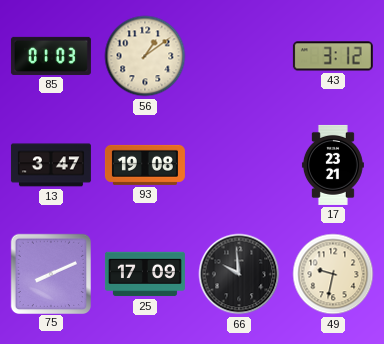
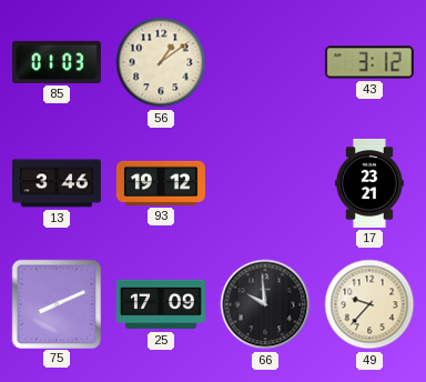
13: 3:47 -> 3:46
93: 19:08 -> 19:12
49: 9:32 -> 9:37
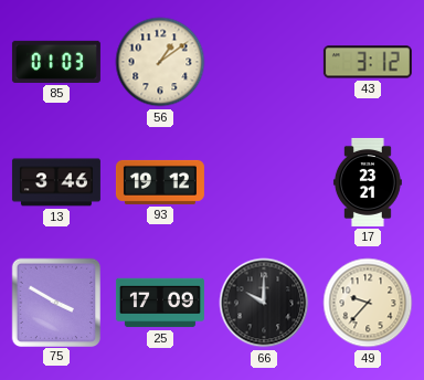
75: 8:11 -> 3:50
66: 9:59 -> 10:00
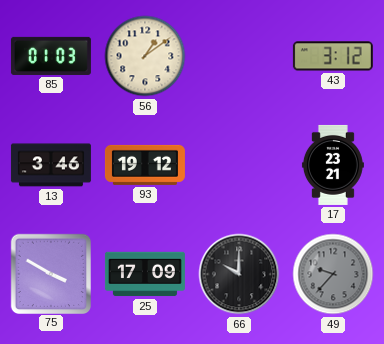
49 dial: cream -> grey
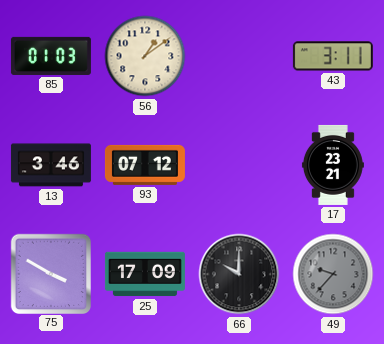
43: 3:12 -> 3:11
93: 19:12 -> 07:12
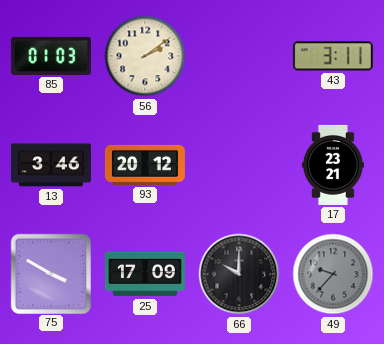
56: 1:09 -> 2:09
93: 07:12 -> 20:12
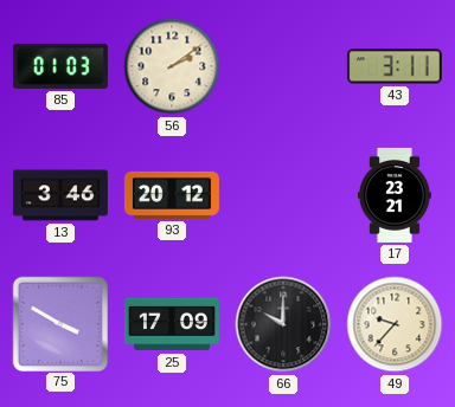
49 dial: grey -> cream
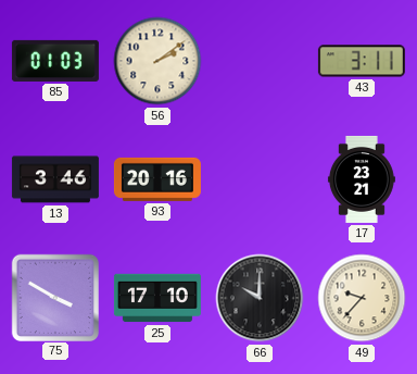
93: 20:12 -> 20:16
25: 17:09 -> 17:10
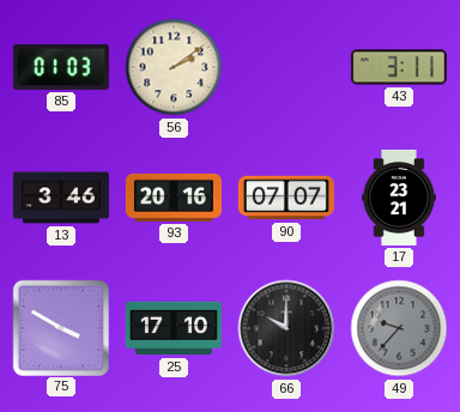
90: none -> 07:07
49 dial: cream -> grey
